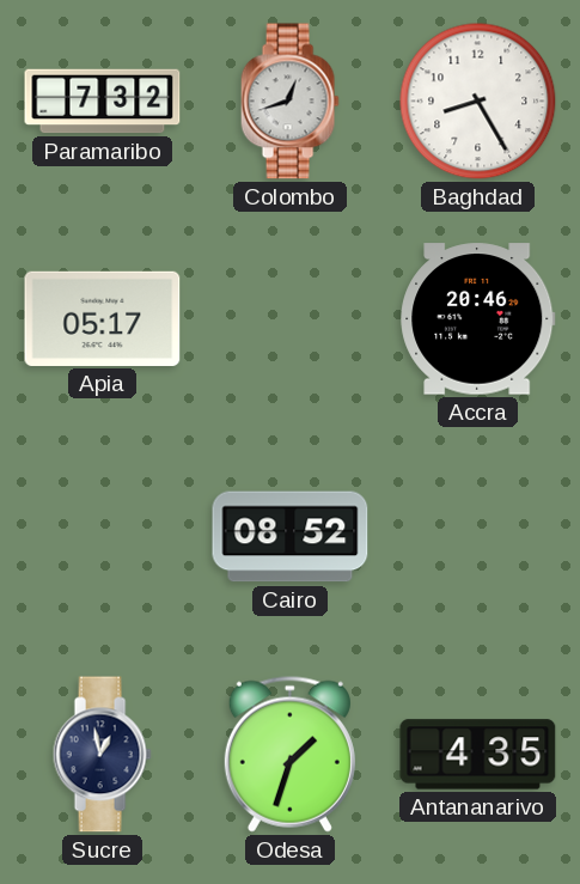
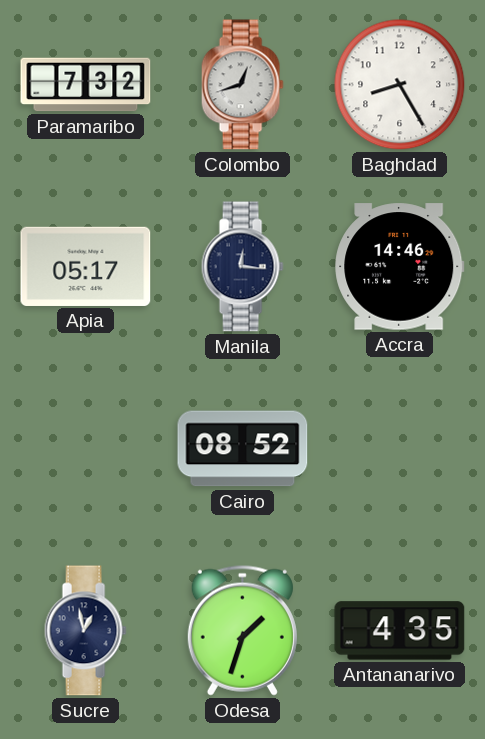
Manila: none -> 12:16
Accra: 20:46 -> 14:46
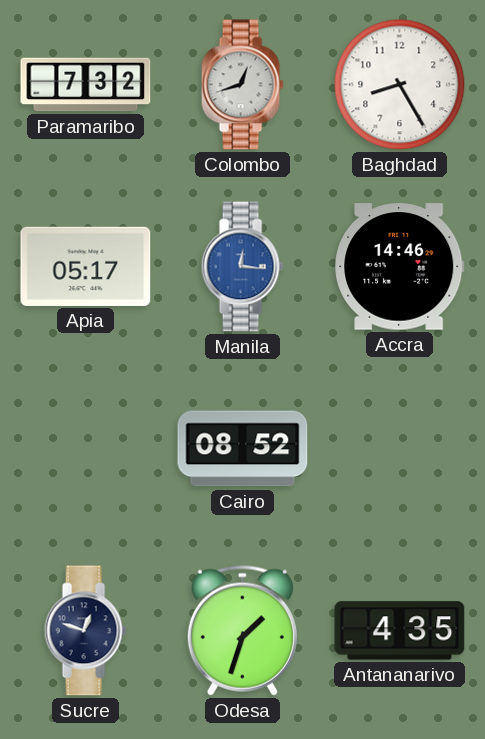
Manila dial: navy -> blue
Sucre: 12:58 -> 12:48
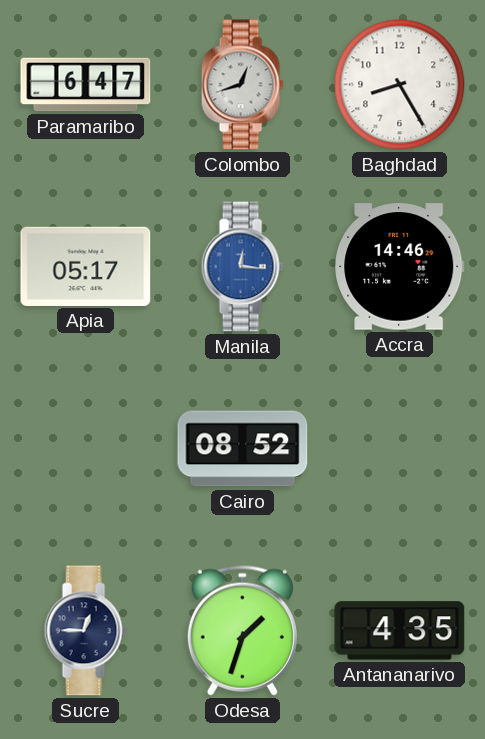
Paramaribo: 7:32 -> 6:47
Sucre: 12:48 -> 12:45
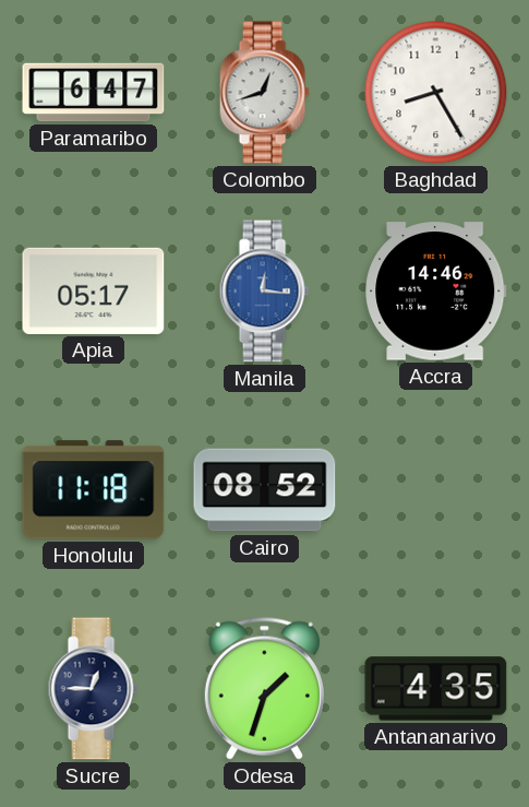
Honolulu: none -> 11:18
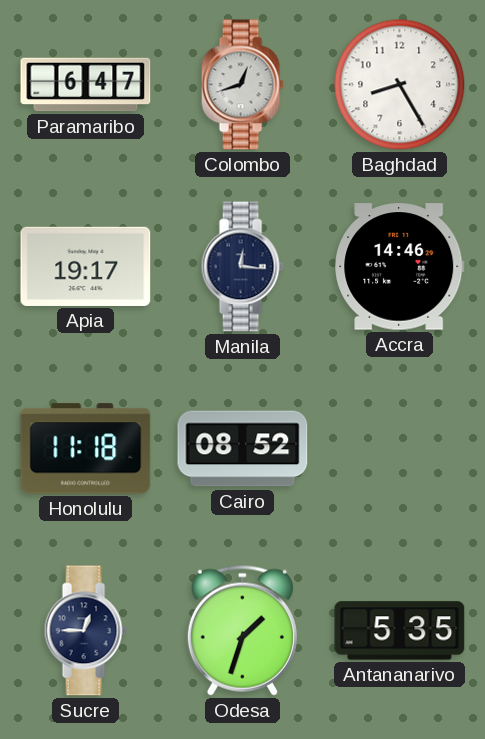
Apia: 05:17 -> 19:17
Manila dial: blue -> navy
Antananarivo: 4:35 -> 5:35
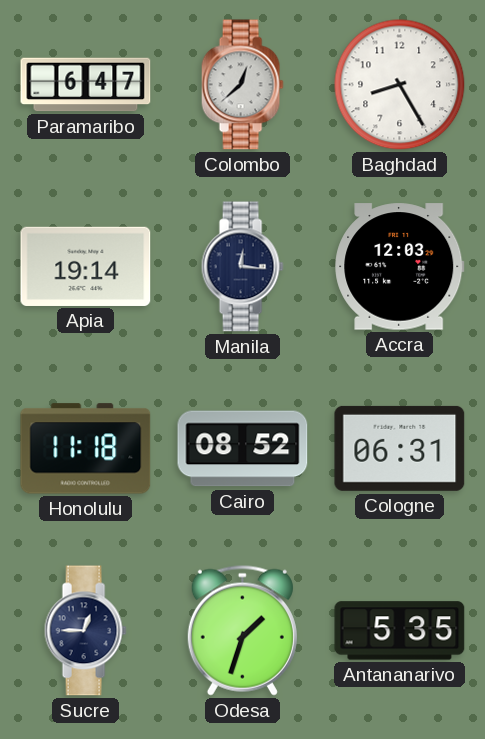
Colombo: 12:42 -> 12:38
Apia: 19:17 -> 19:14
Accra: 14:46 -> 12:03
Cologne: none -> 06:31
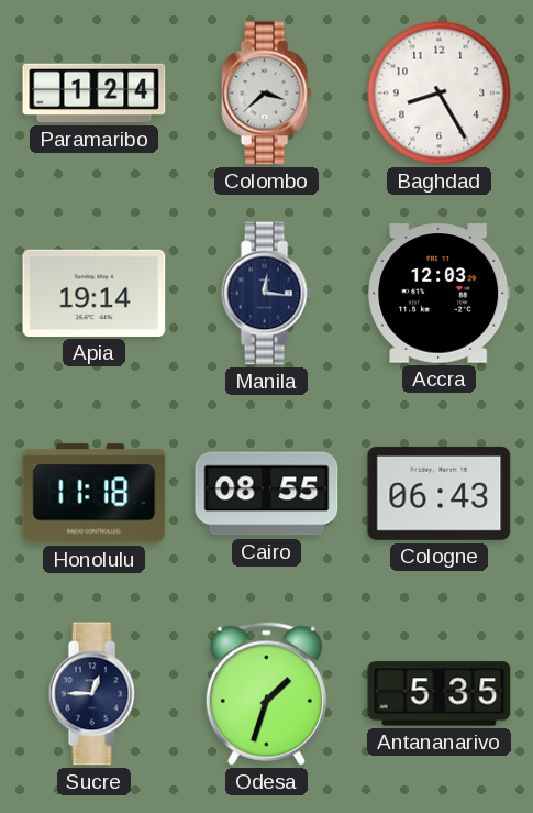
Paramaribo: 6:47 -> 1:24
Colombo: 12:38 -> 3:38
Cairo: 08:52 -> 08:55
Cologne: 06:31 -> 06:43
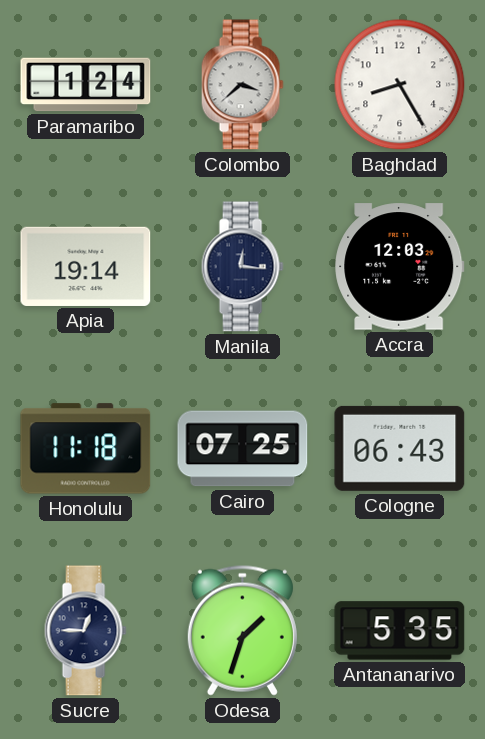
Cairo: 08:55 -> 07:25
